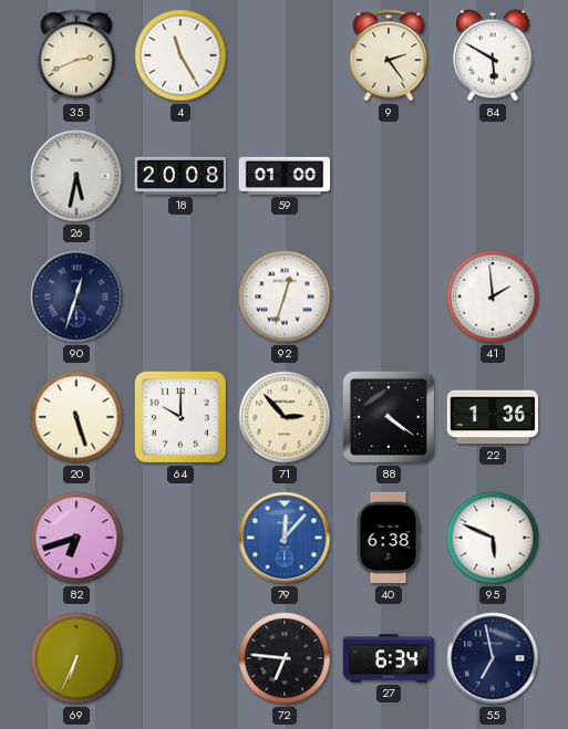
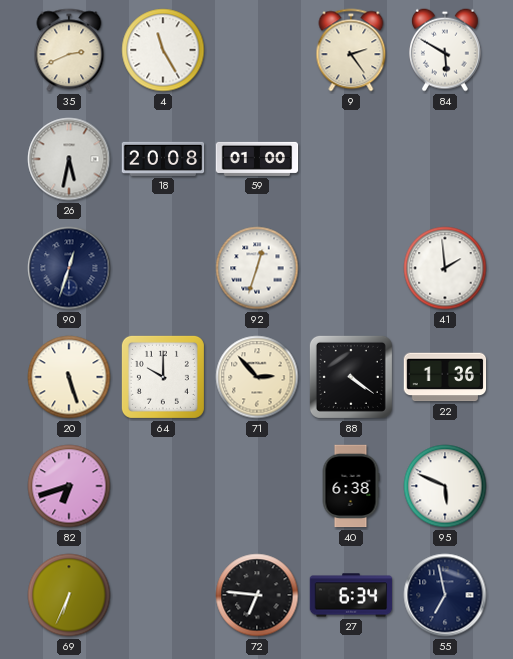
79: 12:07 -> none
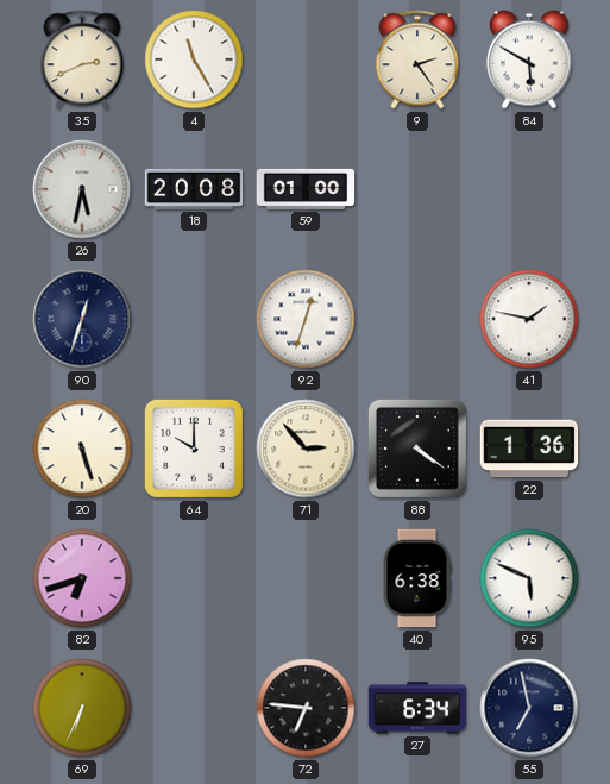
41: 1:59 -> 1:47
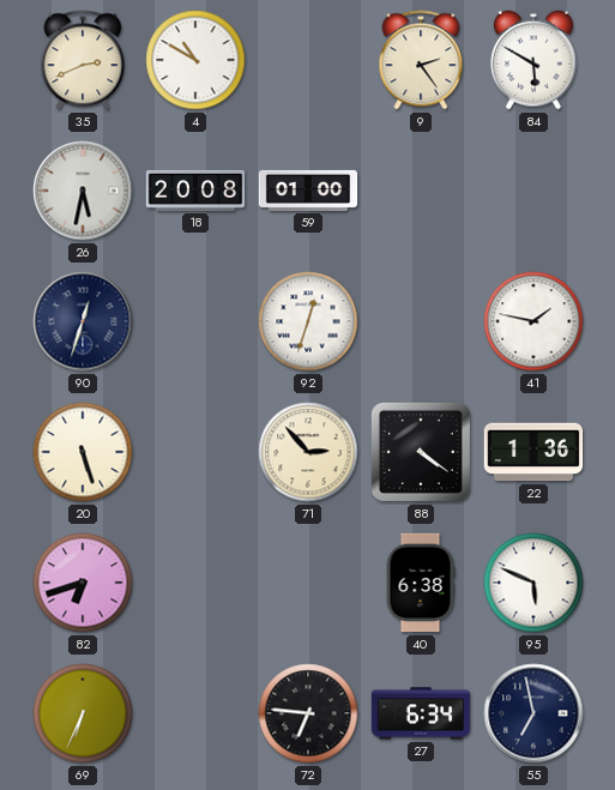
4: 11:25 -> 10:50
64: 10:00 -> none
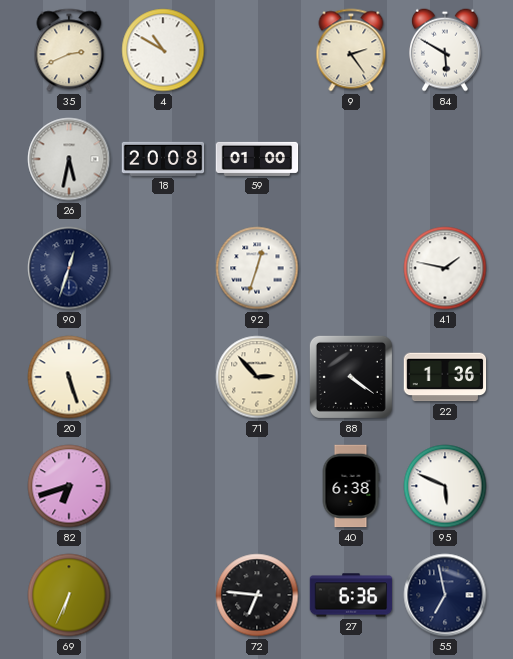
27: 6:34 -> 6:36
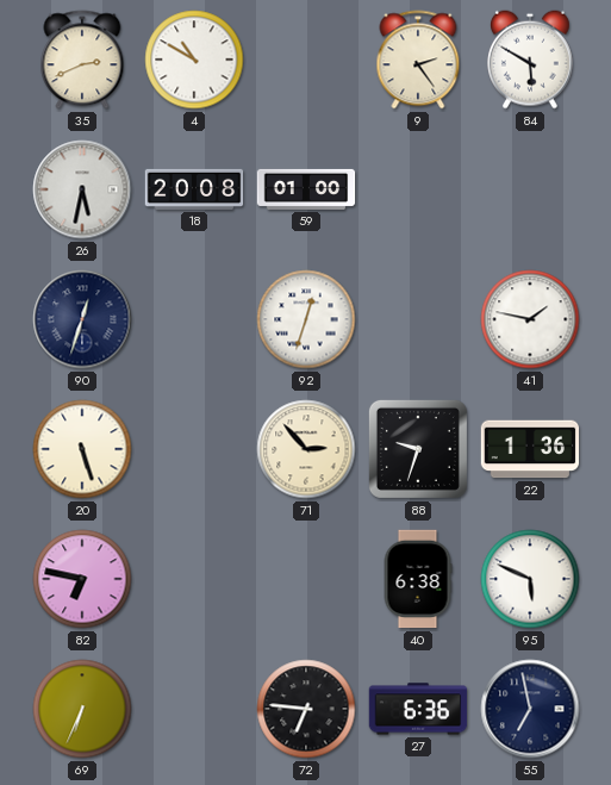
88: 4:21 -> 9:33
82: 6:42 -> 6:47
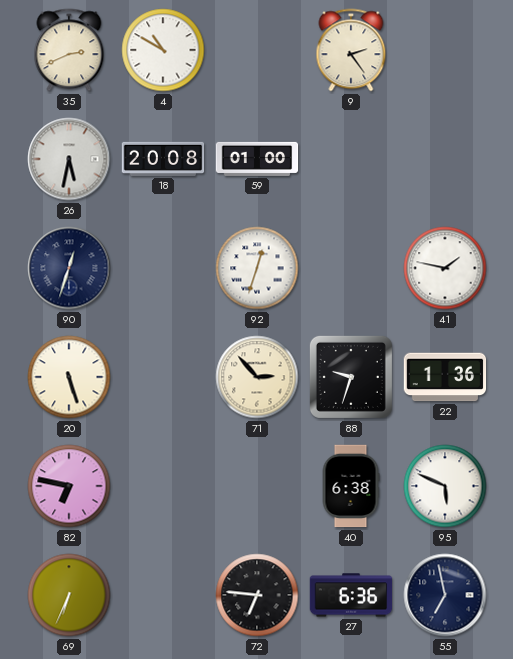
84: 5:50 -> none
